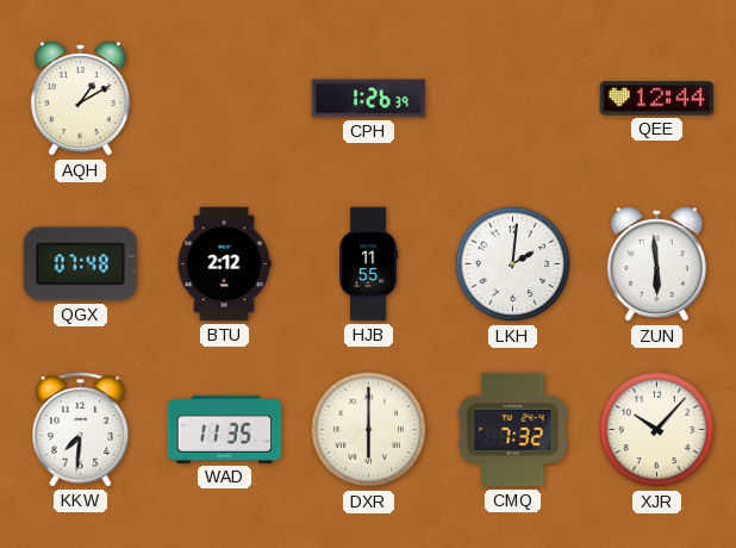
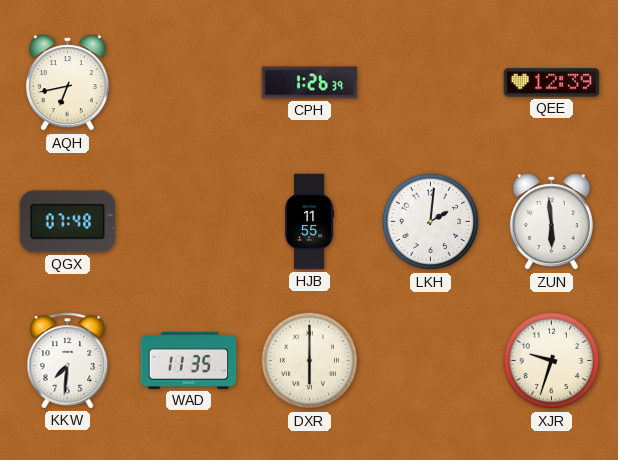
AQH: 1:10 -> 6:43
QEE: 12:44 -> 12:39
BTU: 2:12 -> none
CMQ: 7:32 -> none
XJR: 10:07 -> 9:33
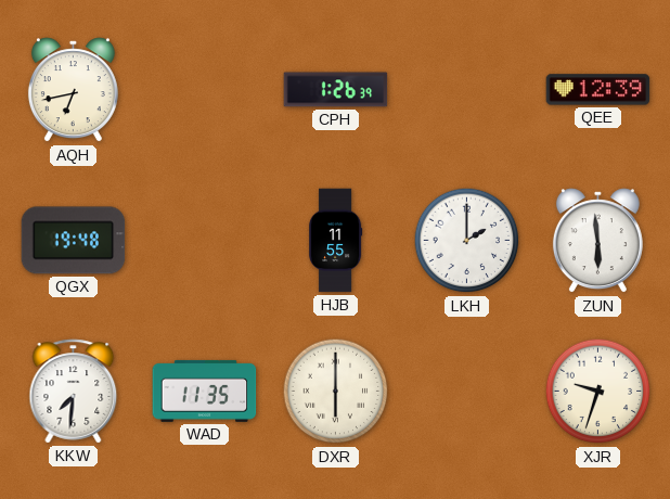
QGX: 07:48 -> 19:48
LKH: 2:01 -> 2:00
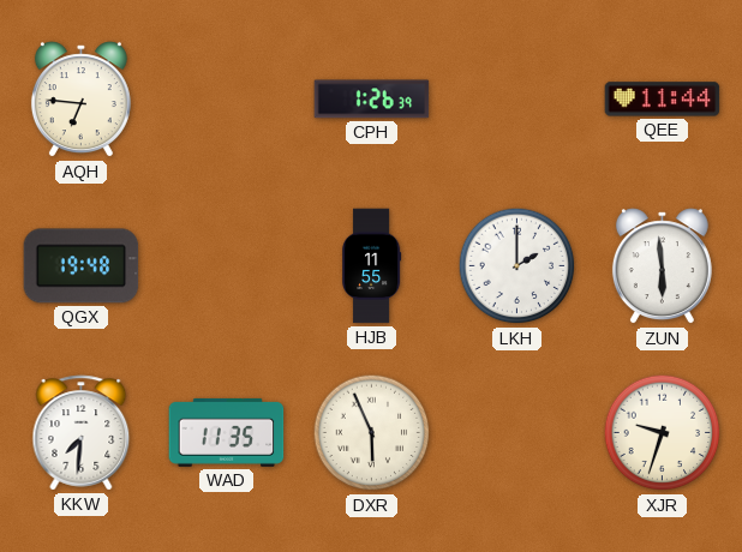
AQH: 6:43 -> 6:46
QEE: 12:39 -> 11:44
DXR: 6:00 -> 5:56
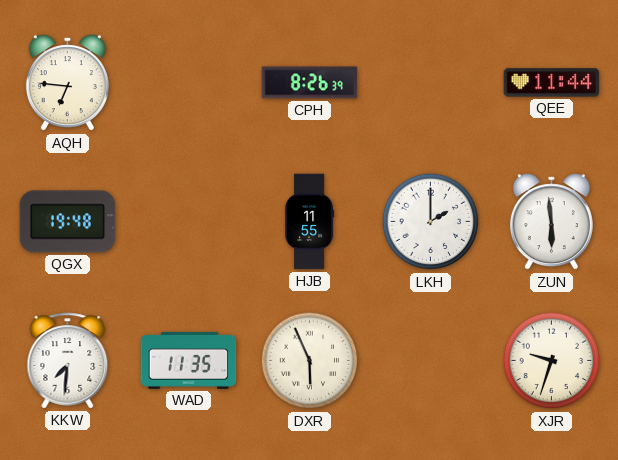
CPH: 1:26 -> 8:26
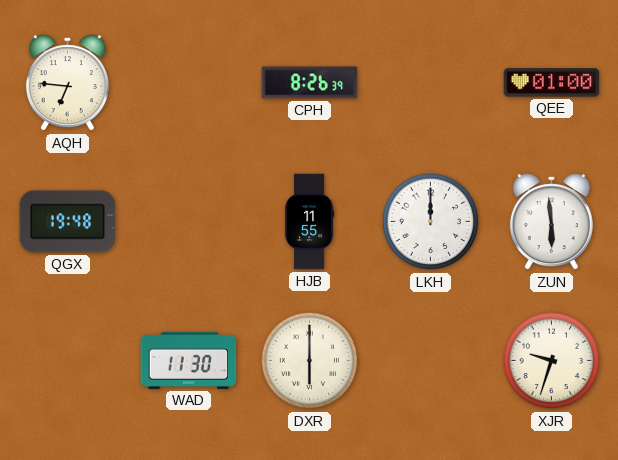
QEE: 11:44 -> 01:00
LKH: 2:00 -> 12:00
KKW: 7:31 -> none
WAD: 11:35 -> 11:30
DXR: 5:56 -> 6:00
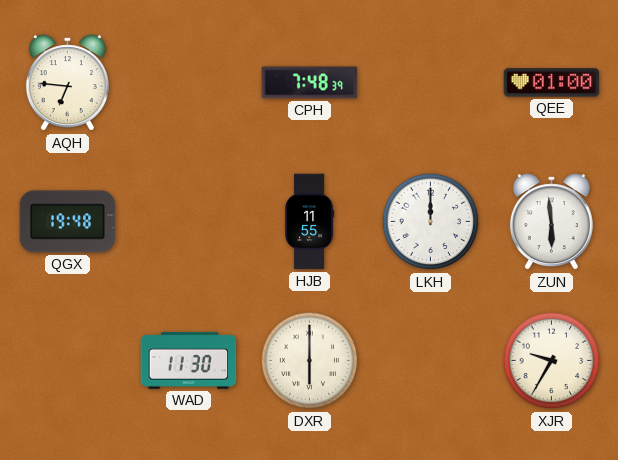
CPH: 8:26 -> 7:48
XJR: 9:33 -> 9:35
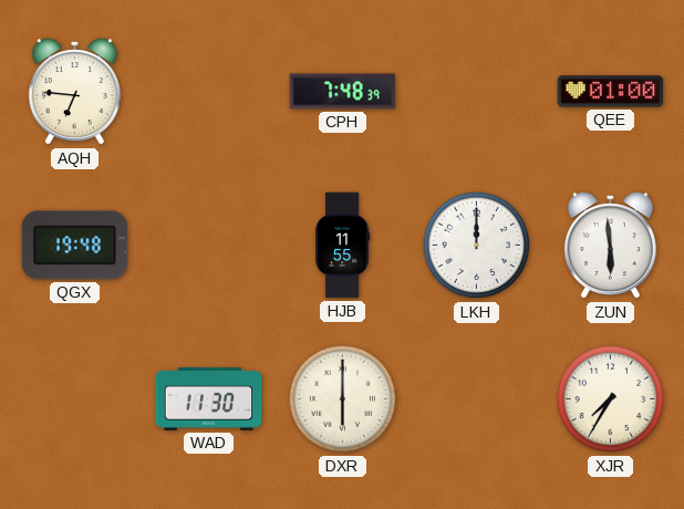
XJR: 9:35 -> 7:35
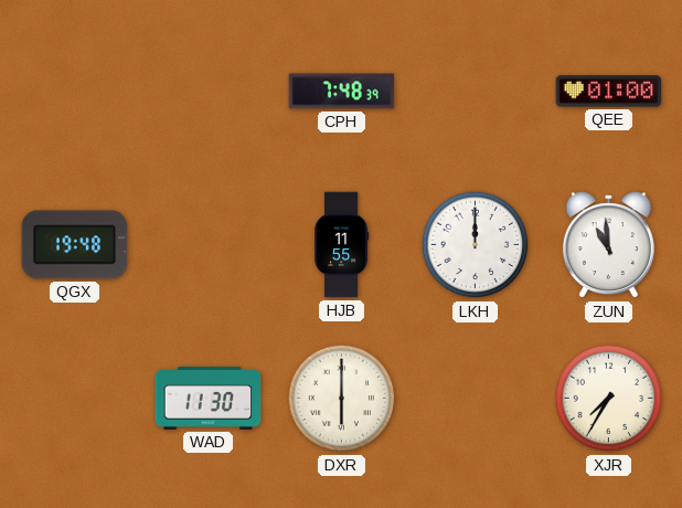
AQH: 6:46 -> none
ZUN: 5:59 -> 10:59
